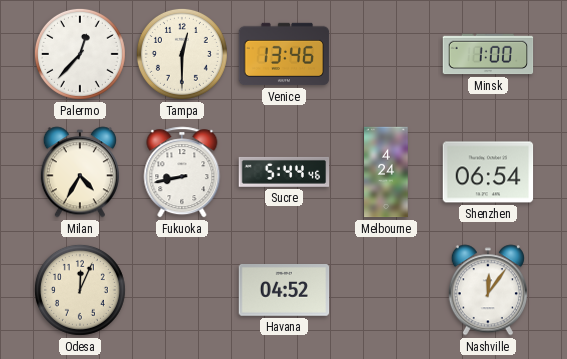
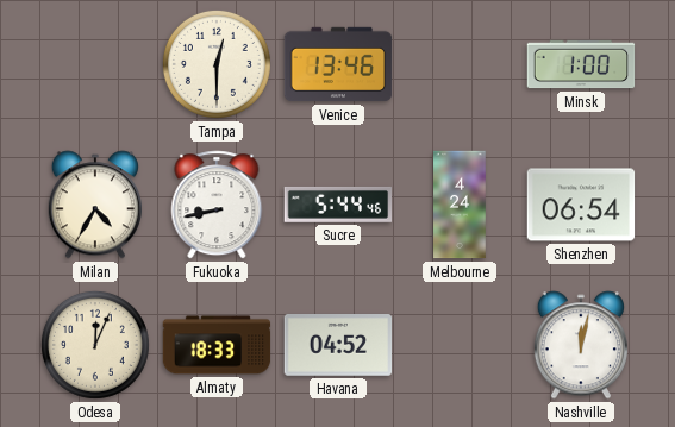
Palermo: 12:37 -> none
Almaty: none -> 18:33
Nashville: 12:06 -> 12:02
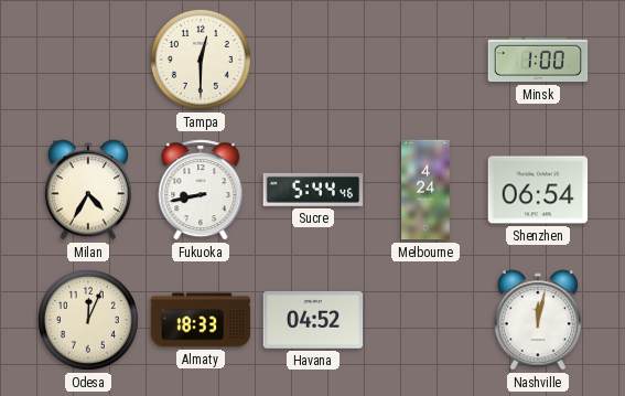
Venice: 13:46 -> none
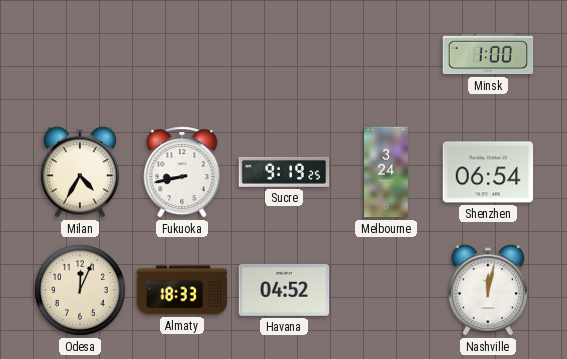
Tampa: 12:30 -> none
Sucre: 5:44 -> 9:19
Melbourne: 4:24 -> 3:24
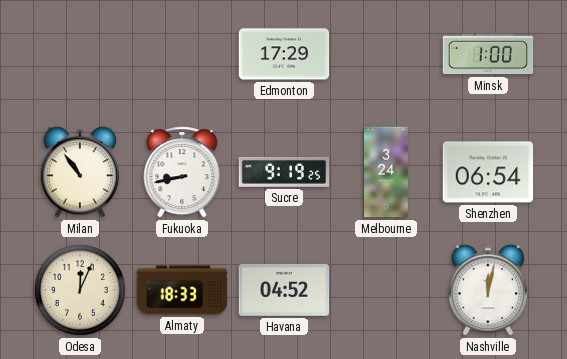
Edmonton: none -> 17:29
Milan: 4:35 -> 10:54
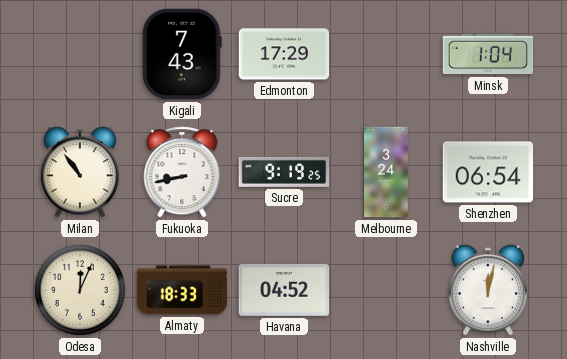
Kigali: none -> 7:43
Minsk: 1:00 -> 1:04
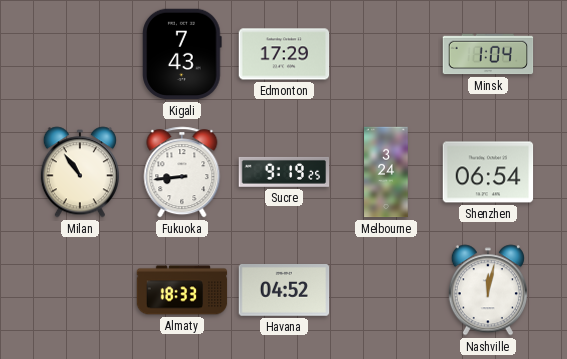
Fukuoka: 8:43 -> 8:44
Odesa: 12:04 -> none
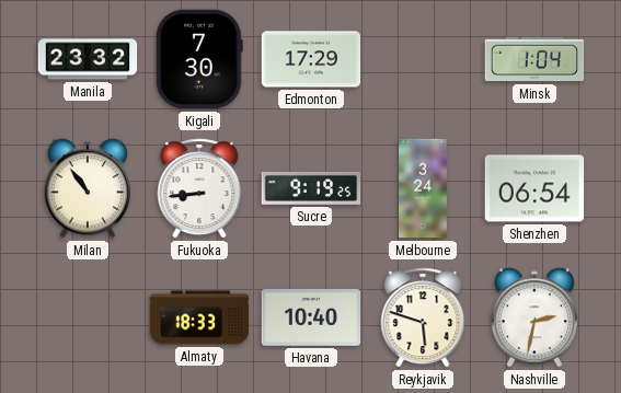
Manila: none -> 23:32
Kigali: 7:43 -> 7:30
Havana: 04:52 -> 10:40
Reykjavik: none -> 5:48
Nashville: 12:02 -> 2:32
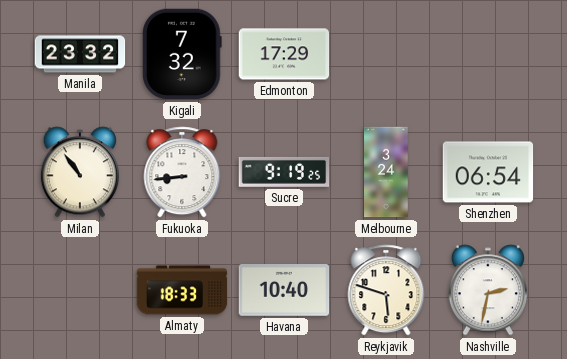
Kigali: 7:30 -> 7:32
Minsk: 1:04 -> none
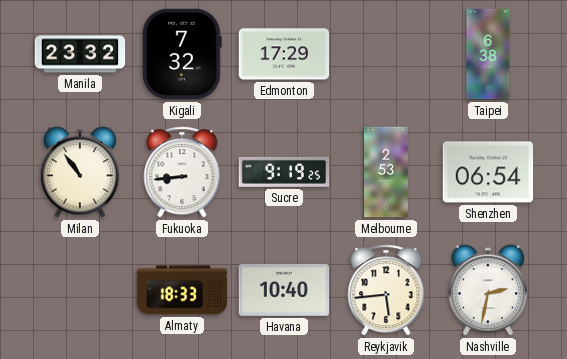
Taipei: none -> 6:38
Melbourne: 3:24 -> 2:53
Reykjavik: 5:48 -> 5:44
